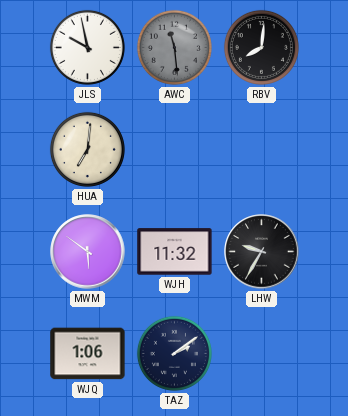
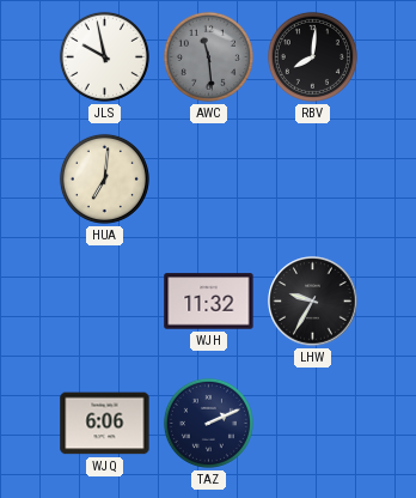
MWM: 5:51 -> none
WJQ: 1:06 -> 6:06
TAZ: 2:09 -> 2:11
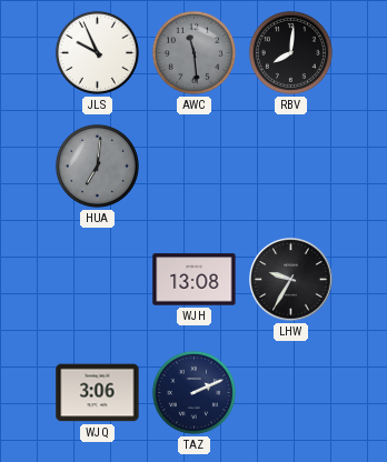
JLS: 9:58 -> 9:56
HUA dial: cream -> grey
WJH: 11:32 -> 13:08
WJQ: 6:06 -> 3:06
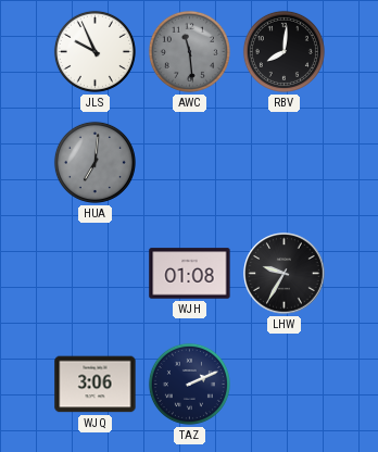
WJH: 13:08 -> 01:08
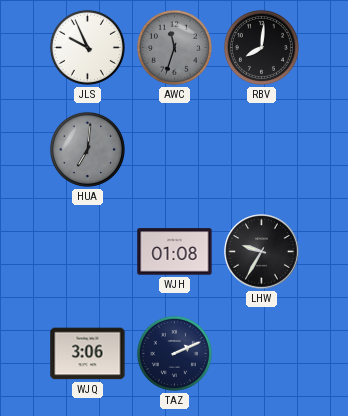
AWC: 11:29 -> 11:33
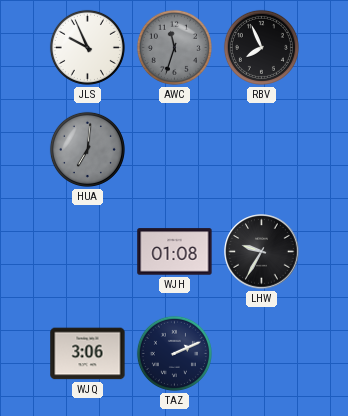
RBV: 8:01 -> 7:56
